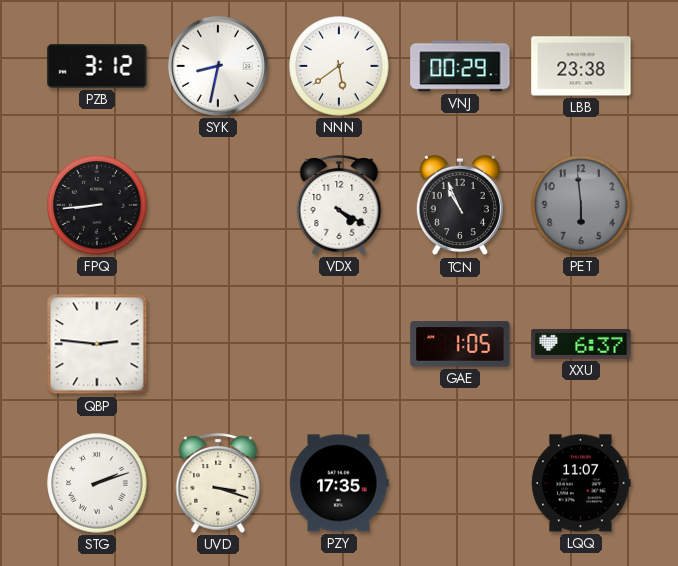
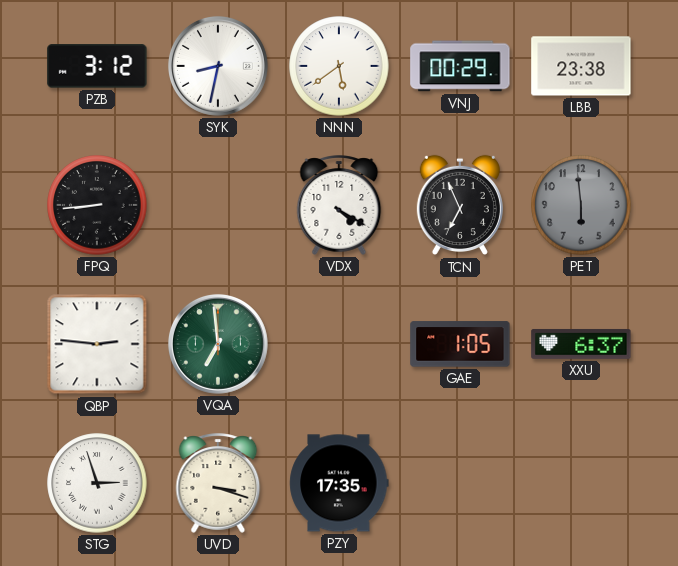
TCN: 10:56 -> 6:56
VQA: none -> 6:59
STG: 2:12 -> 2:57
LQQ: 11:07 -> none
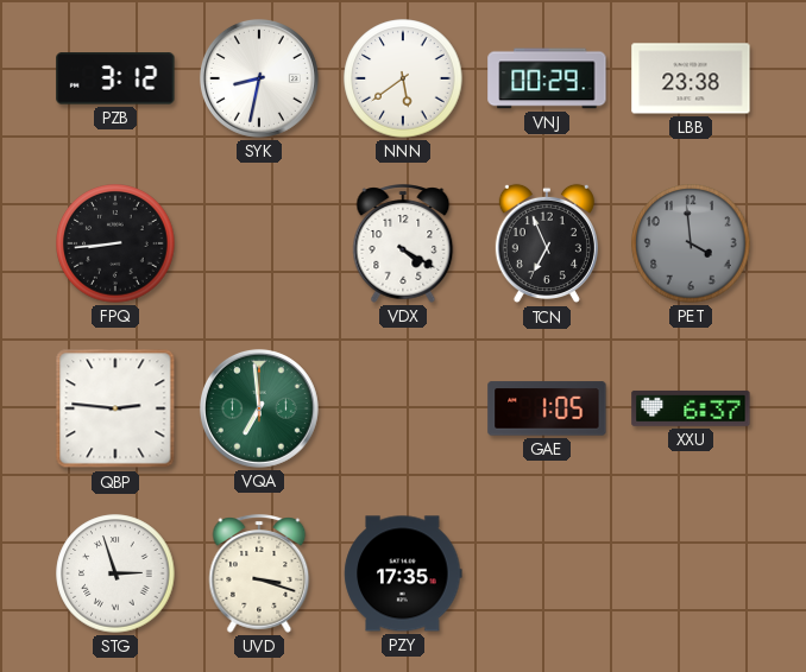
PET: 5:59 -> 3:59
